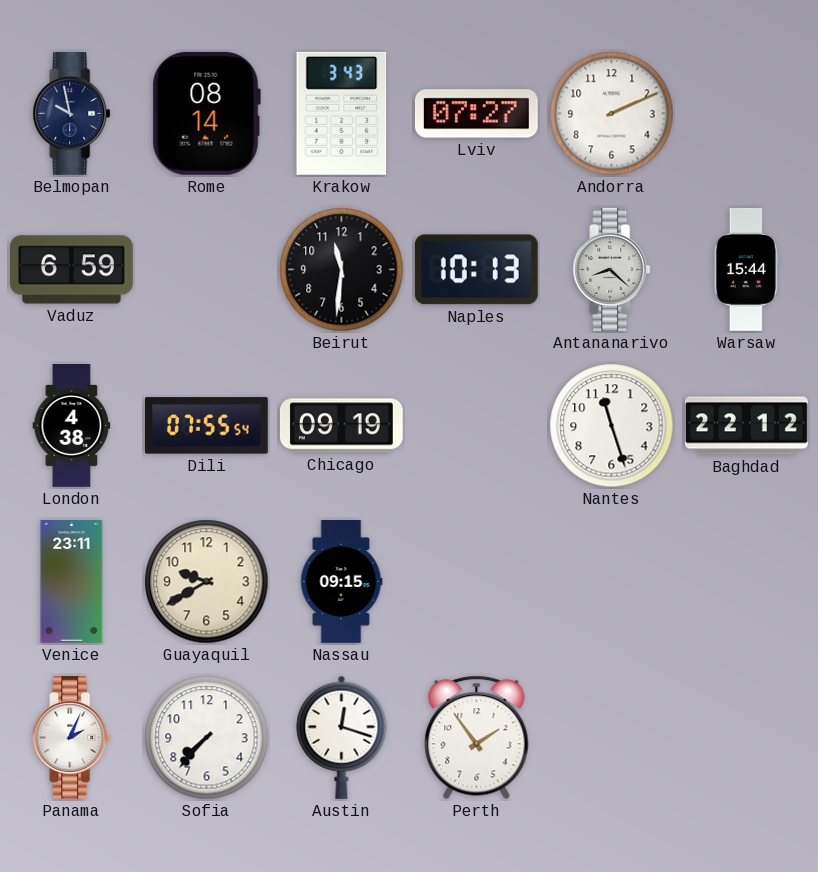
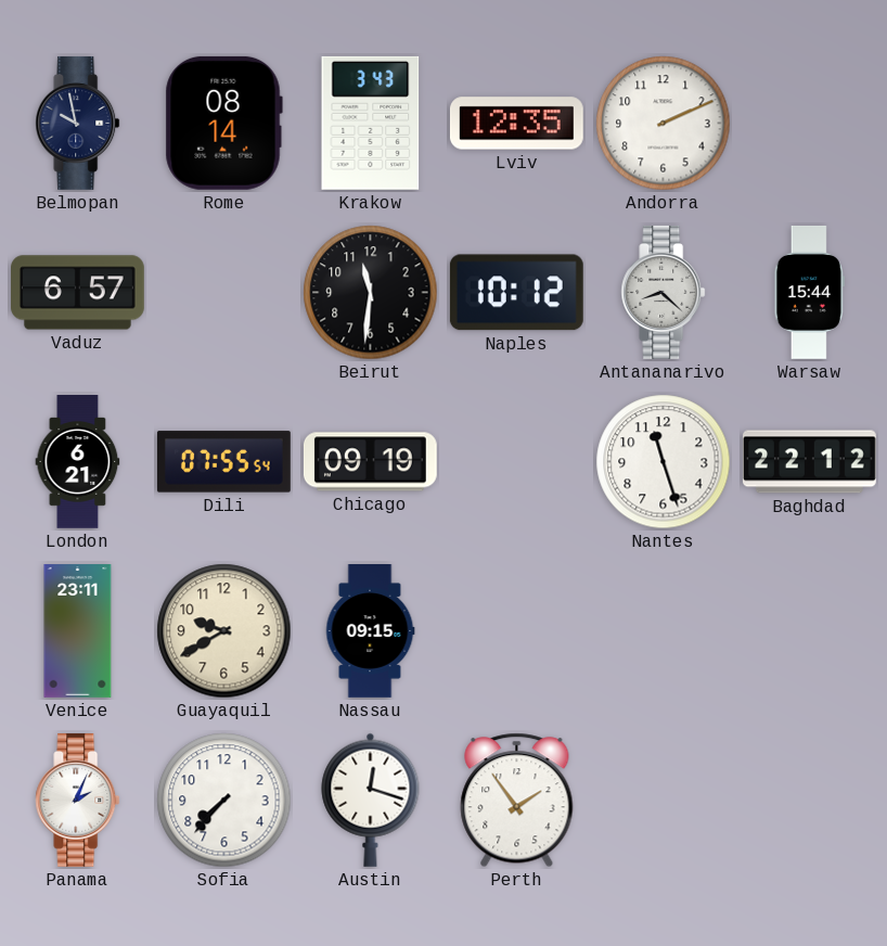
Lviv: 07:27 -> 12:35
Vaduz: 6:59 -> 6:57
Naples: 10:13 -> 10:12
London: 4:38 -> 6:21
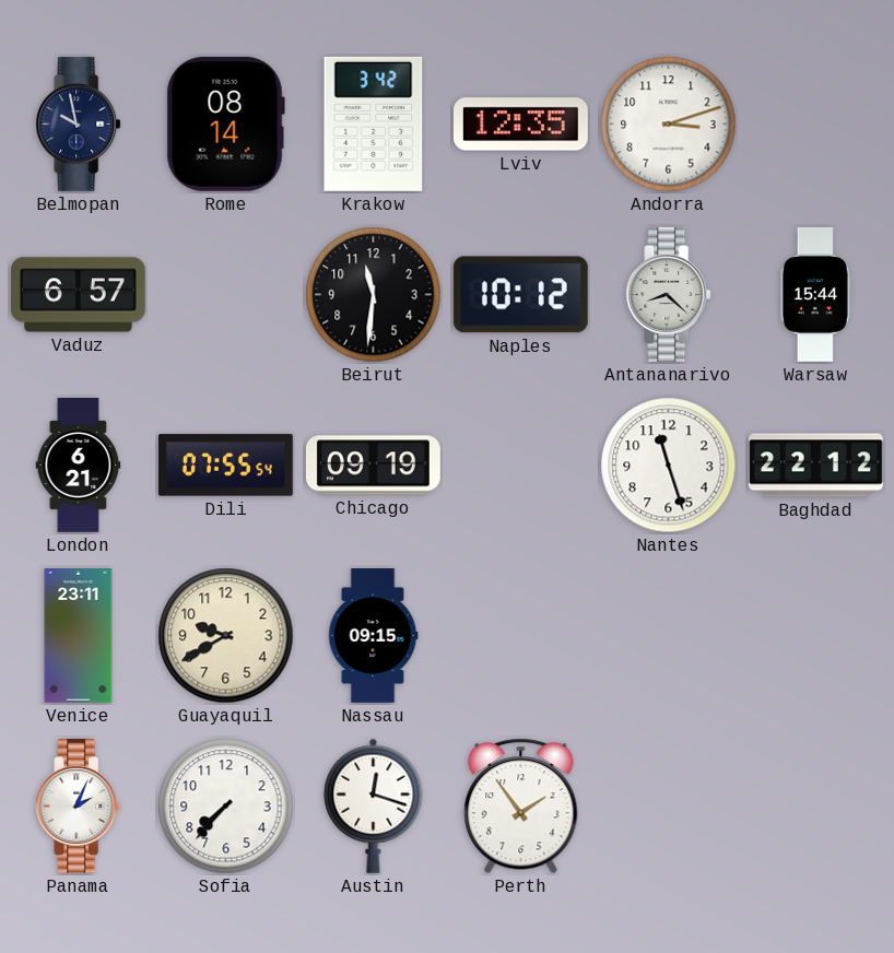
Krakow: 3:43 -> 3:42
Andorra: 2:11 -> 3:12
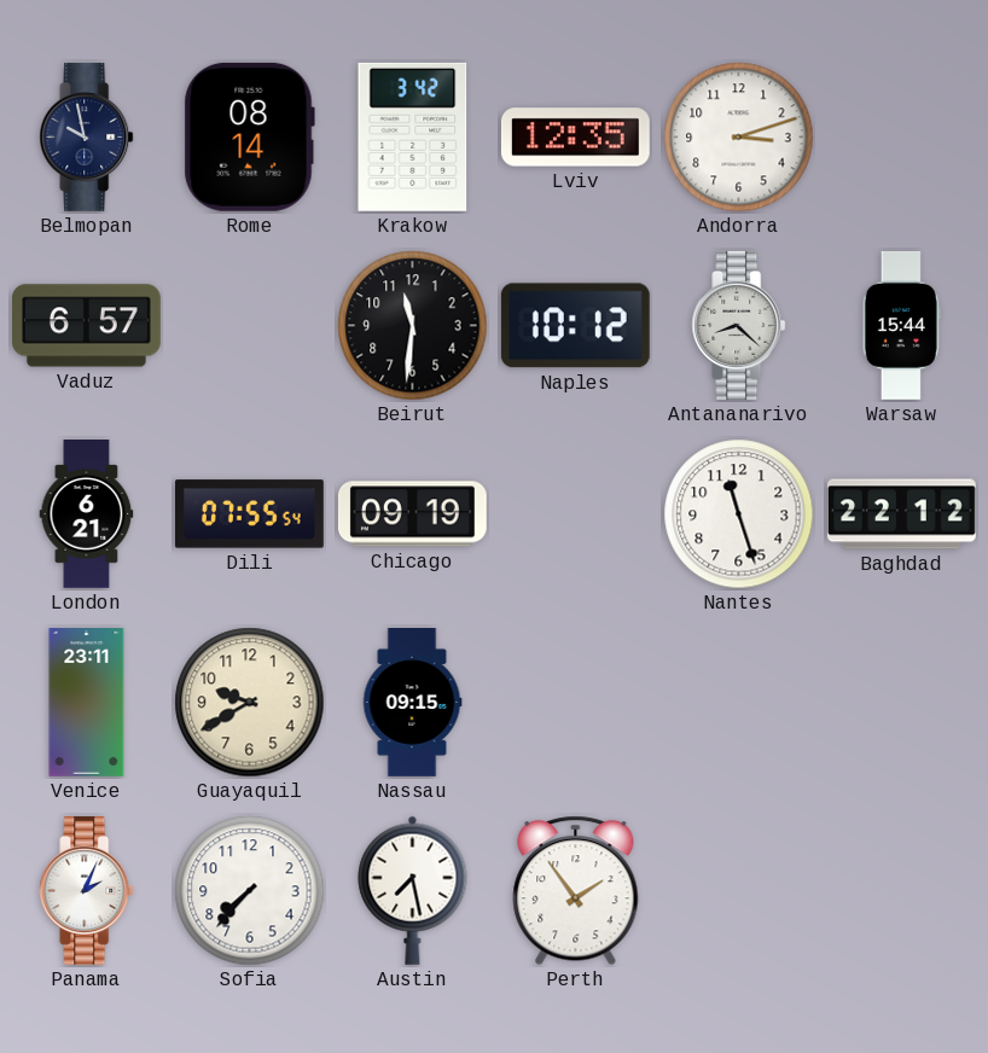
Austin: 12:18 -> 7:28
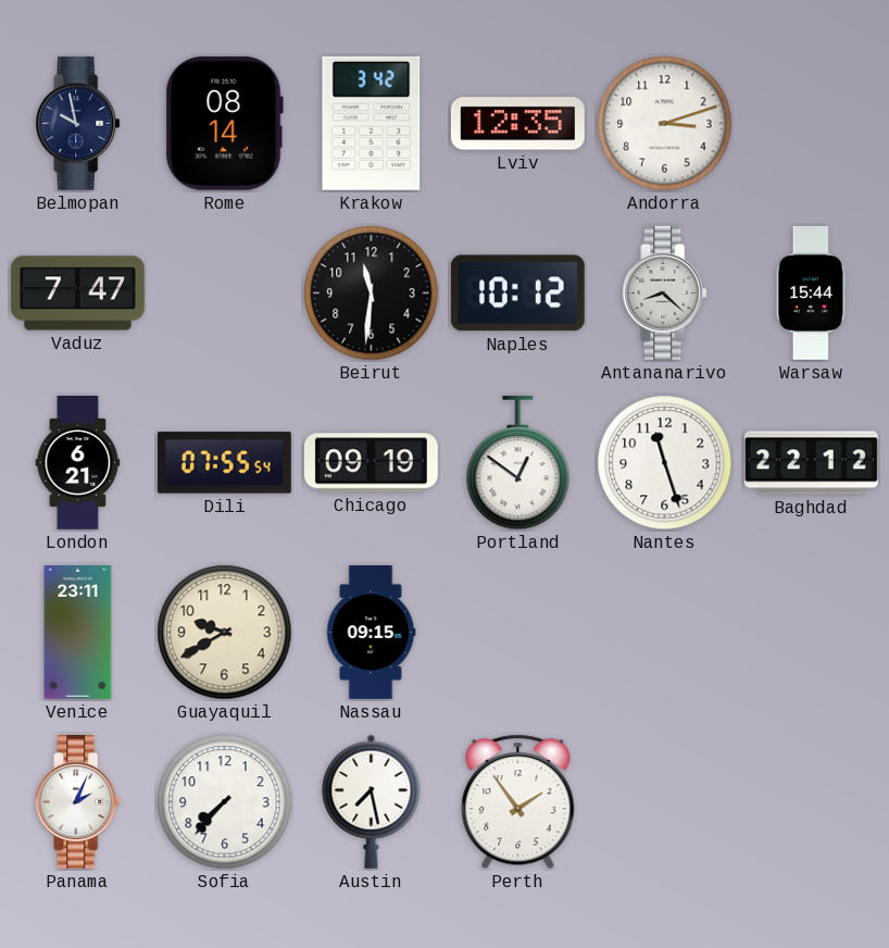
Vaduz: 6:57 -> 7:47
Portland: none -> 12:51
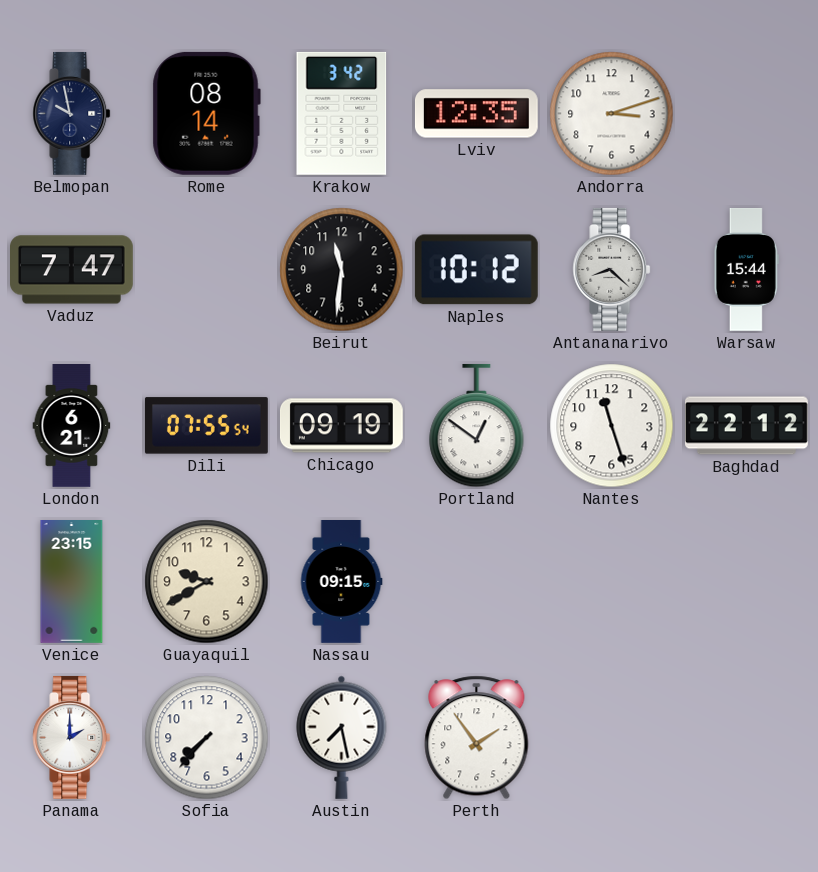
Venice: 23:11 -> 23:15
Panama: 2:04 -> 2:00
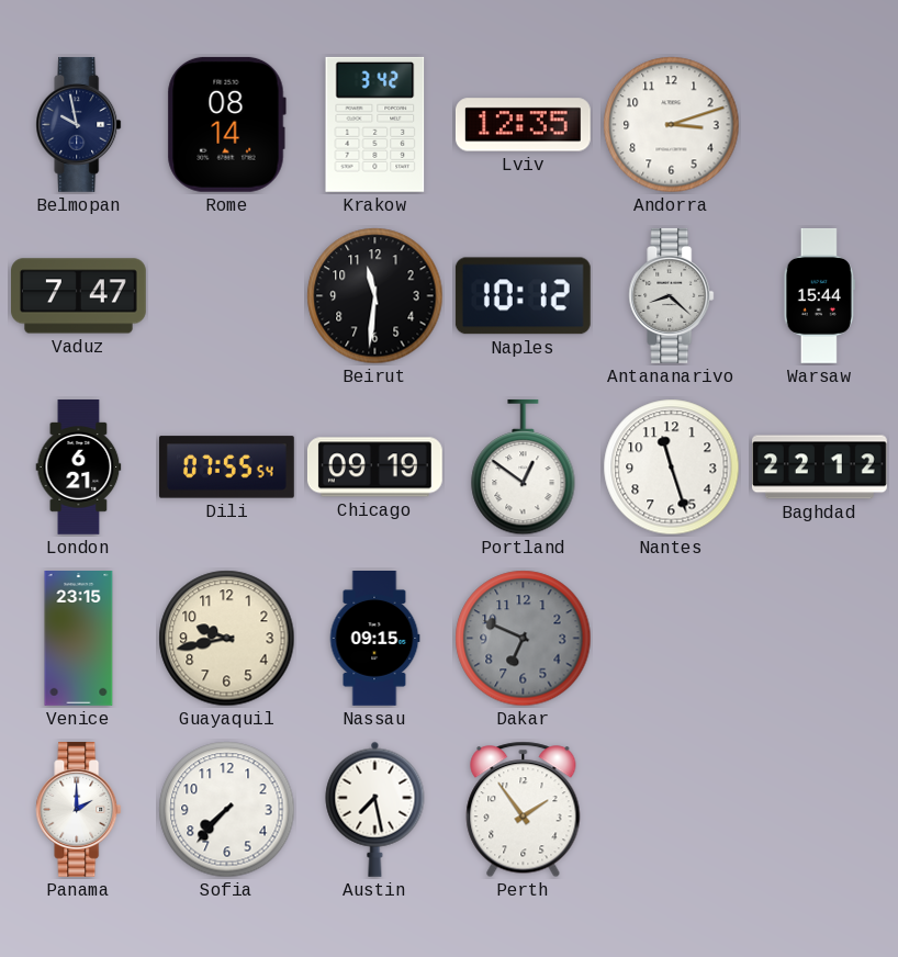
Guayaquil: 9:40 -> 9:43
Dakar: none -> 6:49
